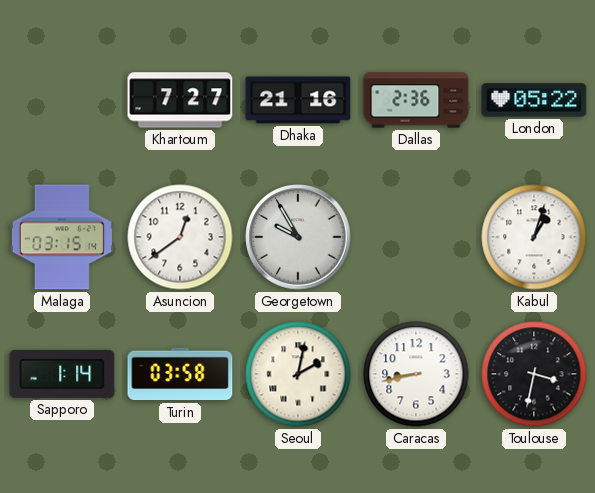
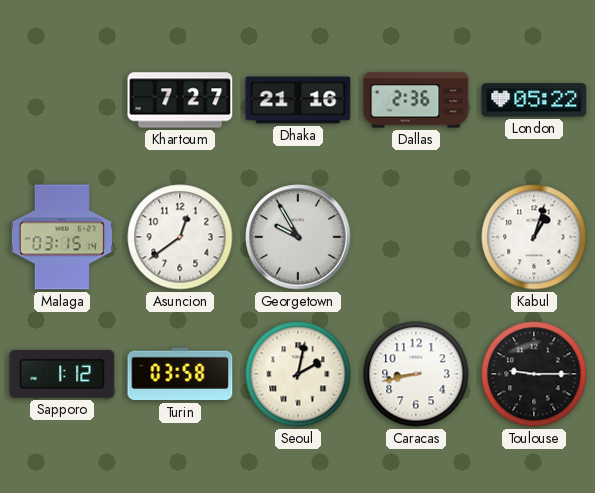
Sapporo: 1:14 -> 1:12
Toulouse: 3:32 -> 9:15
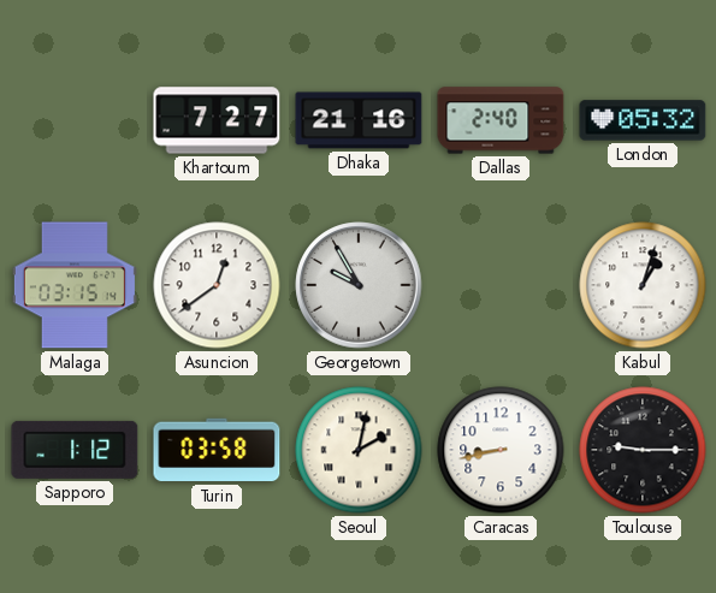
Dallas: 2:36 -> 2:40
London: 05:22 -> 05:32
